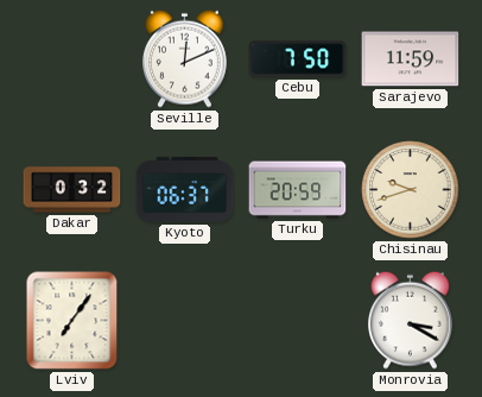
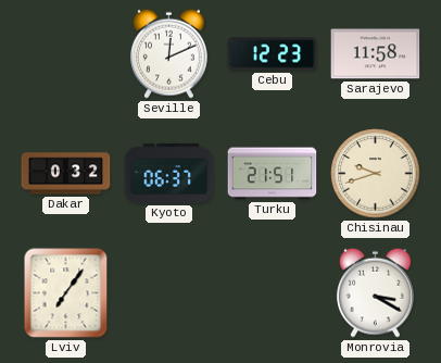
Cebu: 7:50 -> 12:23
Sarajevo: 11:59 -> 11:58
Turku: 20:59 -> 21:51
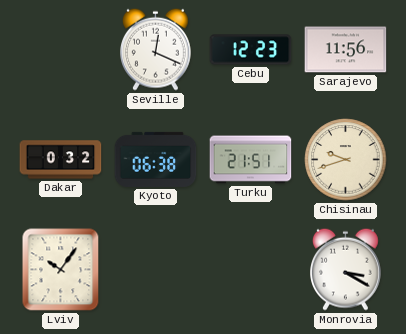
Seville: 12:11 -> 12:19
Sarajevo: 11:58 -> 11:56
Kyoto: 06:37 -> 06:38
Lviv: 7:06 -> 10:06
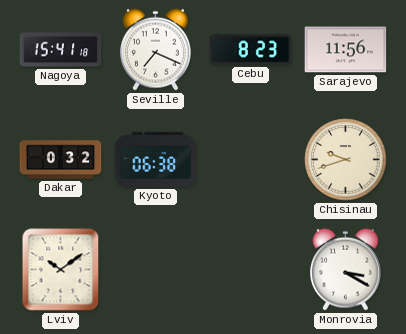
Nagoya: none -> 15:41
Seville: 12:19 -> 7:19
Cebu: 12:23 -> 8:23
Turku: 21:51 -> none
Lviv: 10:06 -> 10:09
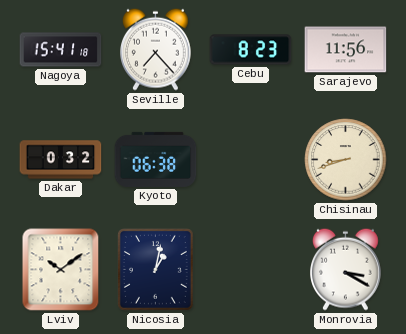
Seville: 7:19 -> 7:23
Chisinau: 9:42 -> 8:42
Nicosia: none -> 1:02
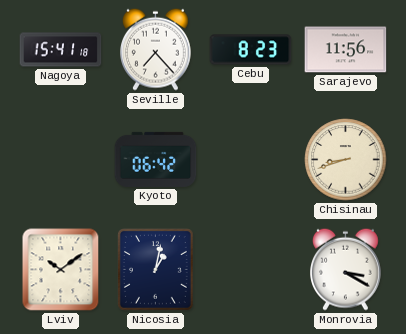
Dakar: 0:32 -> none
Kyoto: 06:38 -> 06:42
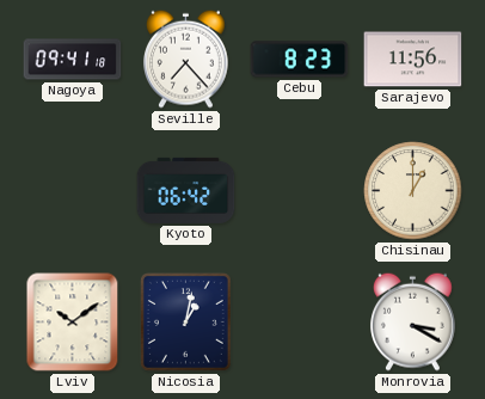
Nagoya: 15:41 -> 09:41
Chisinau: 8:42 -> 1:00
